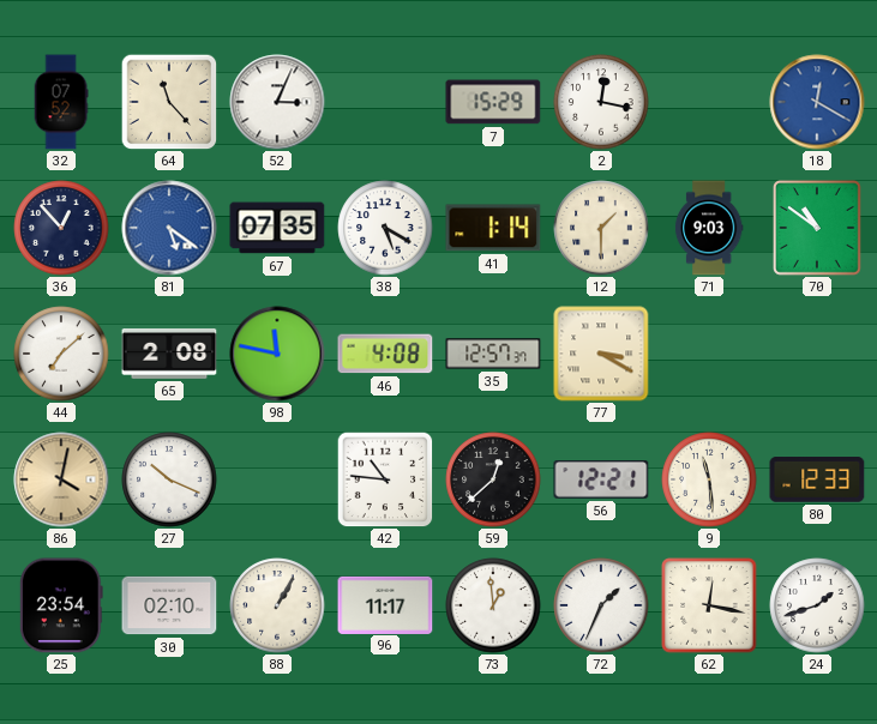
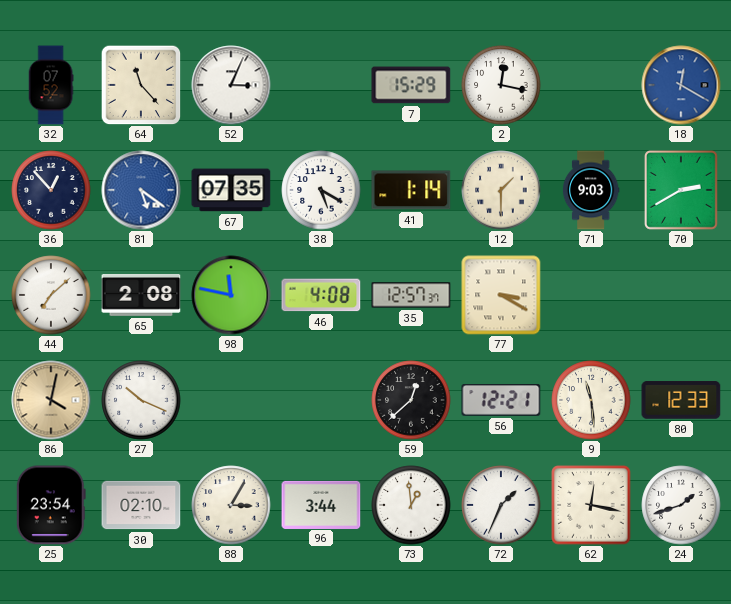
70: 10:51 -> 2:40
42: 10:46 -> none
88: 1:05 -> 3:05
96: 11:17 -> 3:44
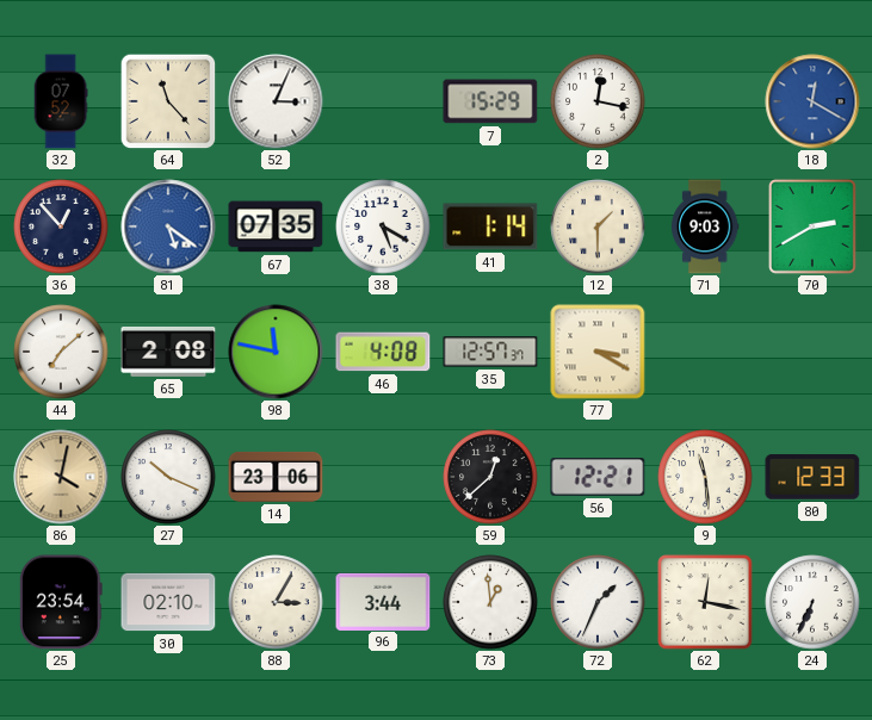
14: none -> 23:06
24: 1:42 -> 6:34
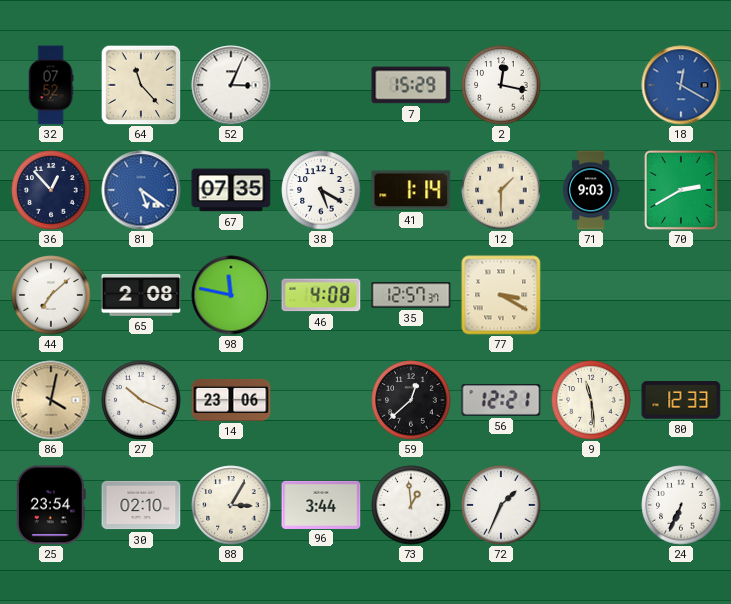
62: 12:17 -> none
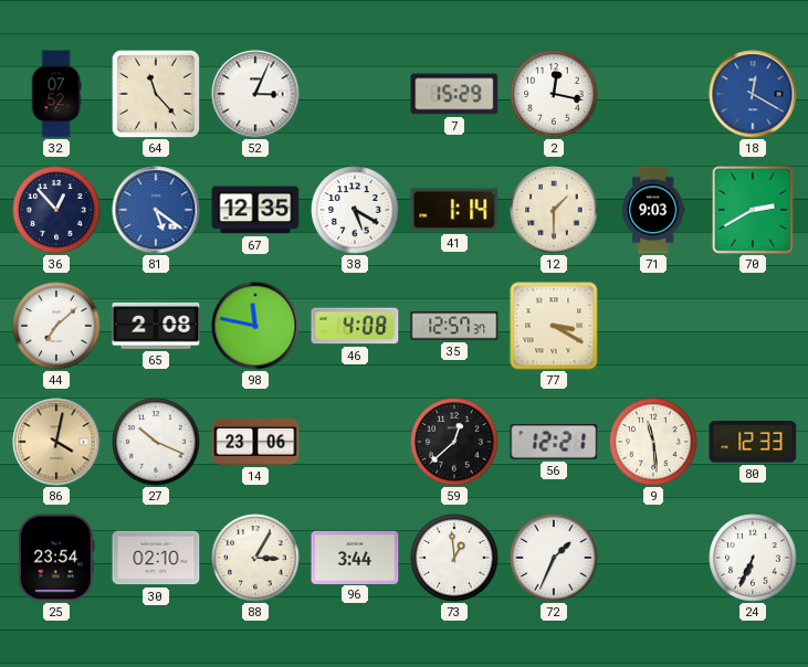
67: 07:35 -> 12:35
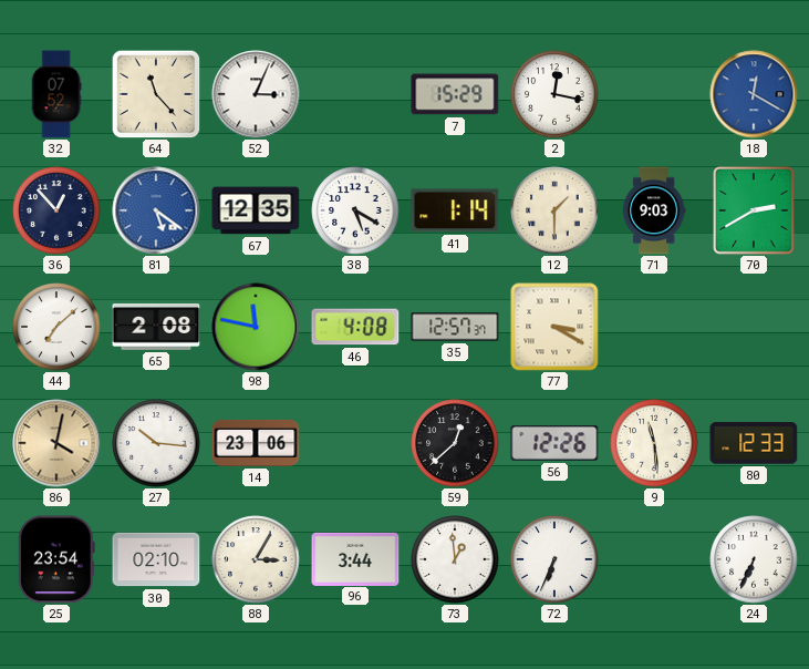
27: 10:19 -> 10:16
56: 12:21 -> 12:26
72: 1:34 -> 6:34
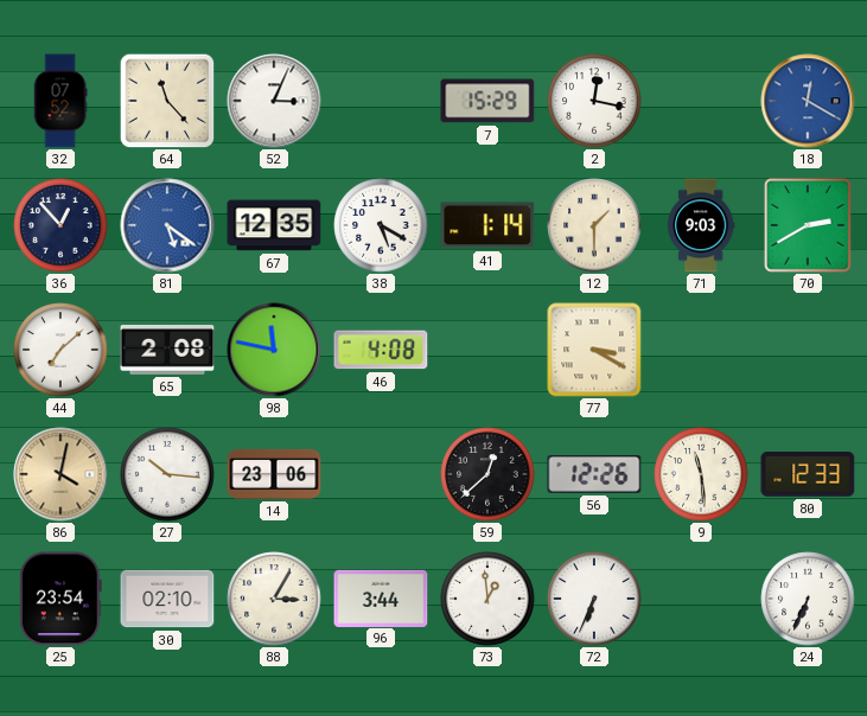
35: 12:57 -> none
